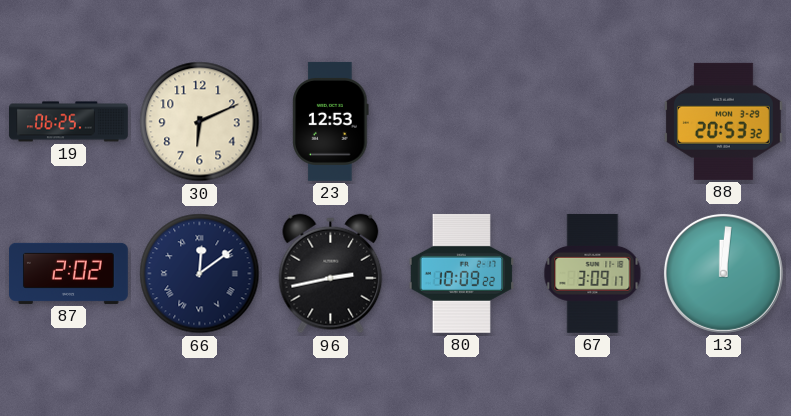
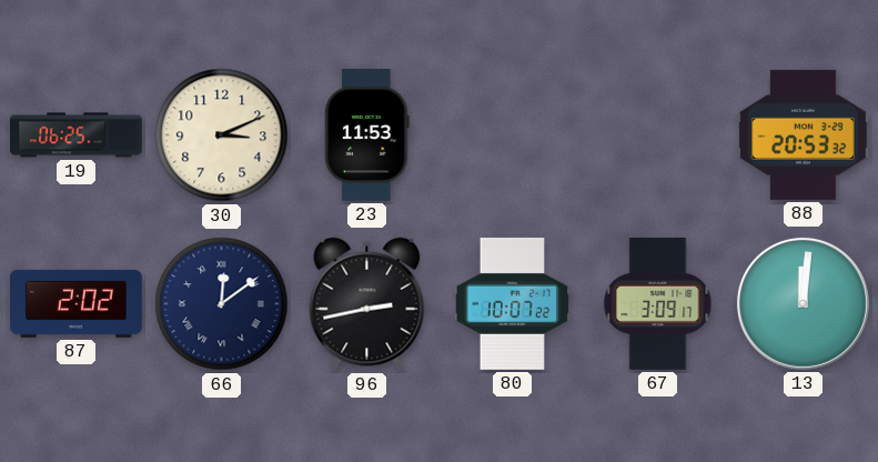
30: 6:11 -> 3:11
23: 12:53 -> 11:53
80: 10:09 -> 10:07
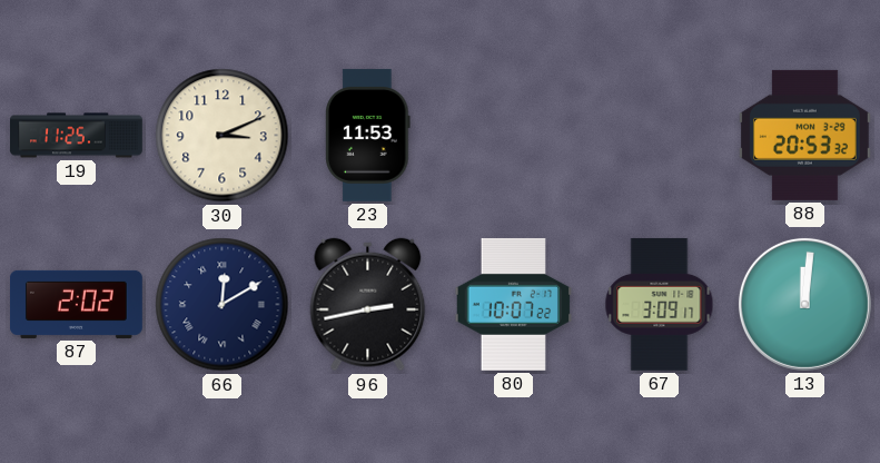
19: 06:25 -> 11:25
66: 12:09 -> 12:10
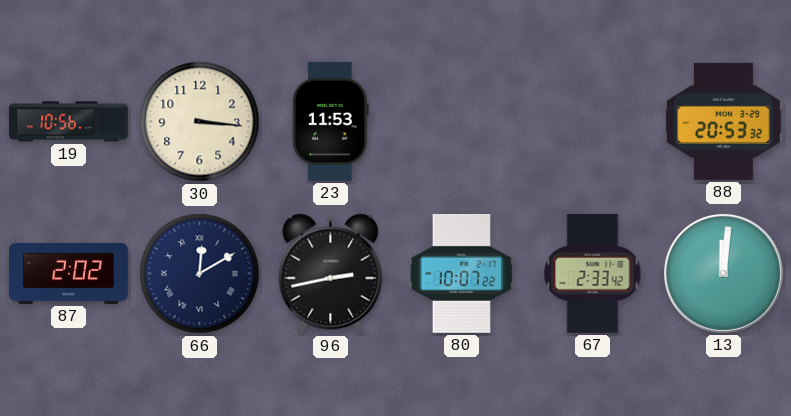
19: 11:25 -> 10:56
30: 3:11 -> 3:16
67: 3:09 -> 2:33
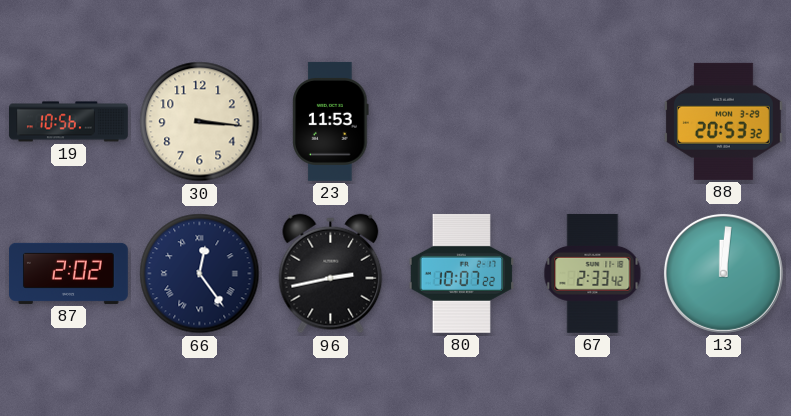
66: 12:10 -> 12:24
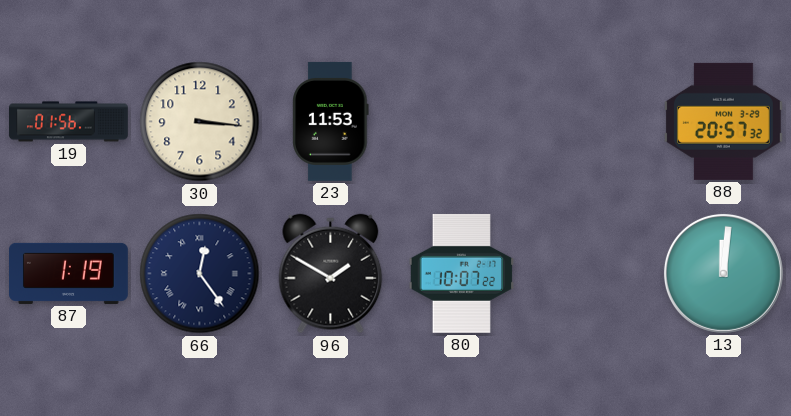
19: 10:56 -> 01:56
88: 20:53 -> 20:57
87: 2:02 -> 1:19
96: 2:43 -> 1:50
67: 2:33 -> none
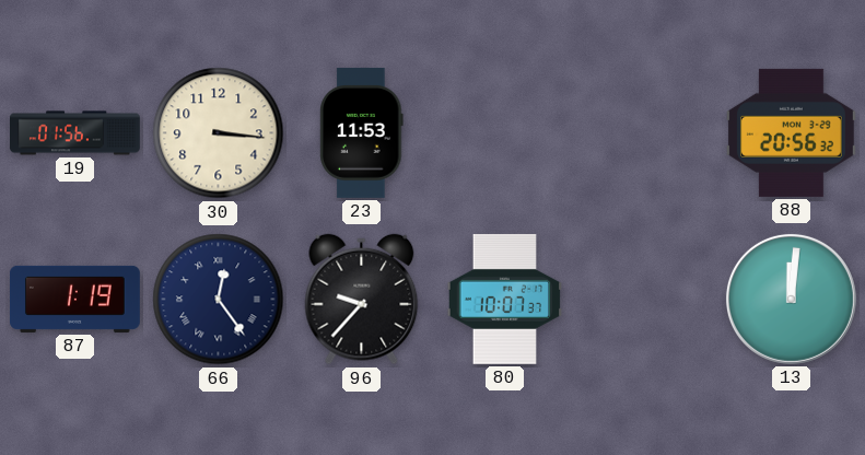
88: 20:57 -> 20:56
96: 1:50 -> 9:37
80: 10:07:22 -> 10:07:37
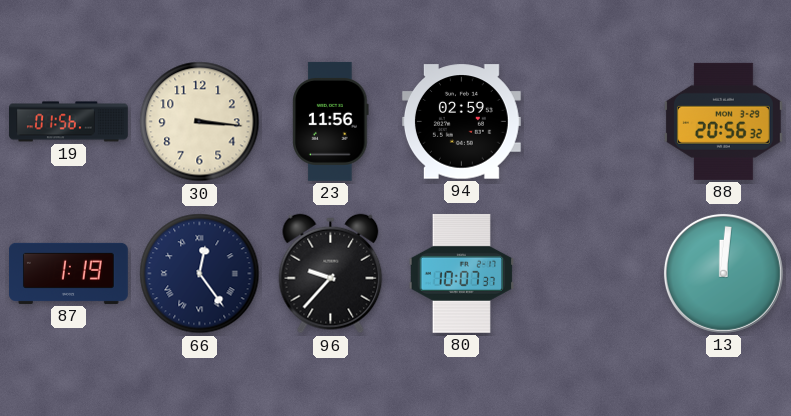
23: 11:53 -> 11:56
94: none -> 02:59
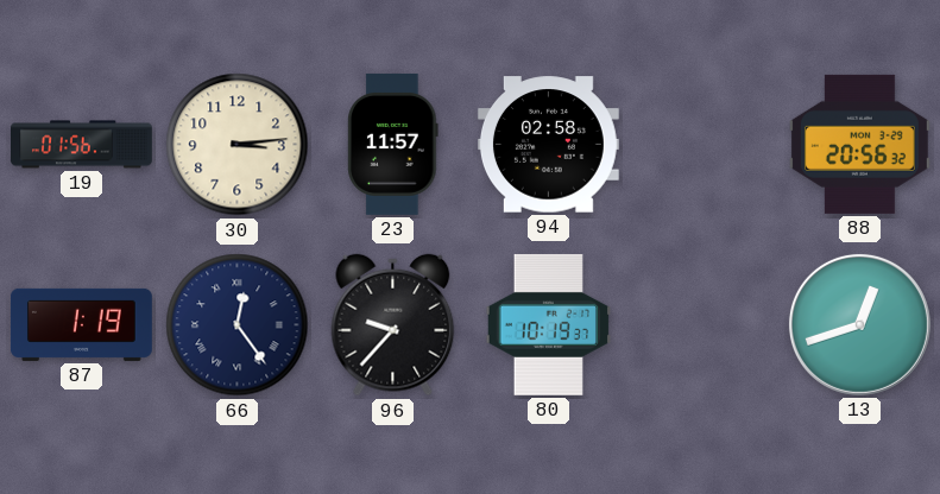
30: 3:16 -> 3:14
23: 11:56 -> 11:57
94: 02:59 -> 02:58
80: 10:07 -> 10:19
13: 12:01 -> 12:42
